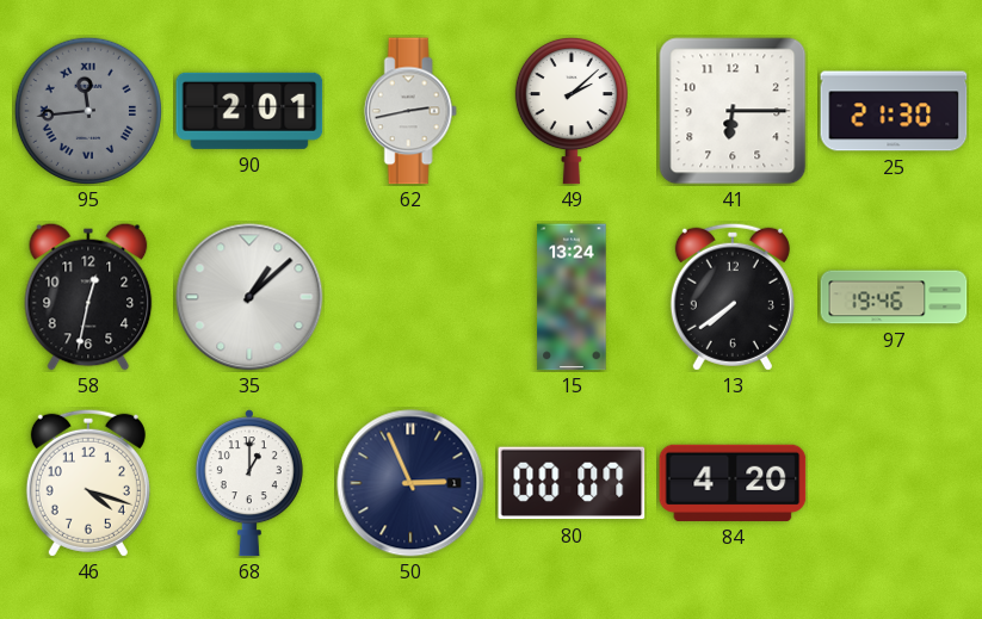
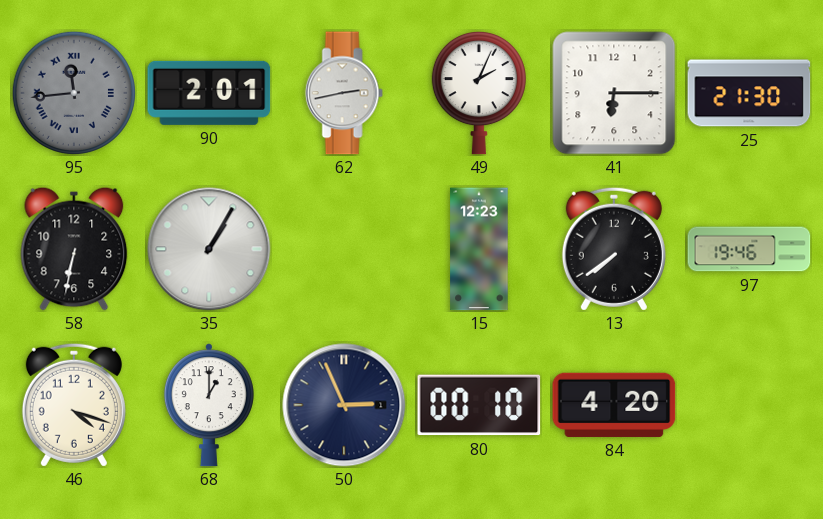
49: 2:08 -> 2:04
58: 12:32 -> 6:32
35: 1:08 -> 1:05
15: 13:24 -> 12:23
80: 00:07 -> 00:10
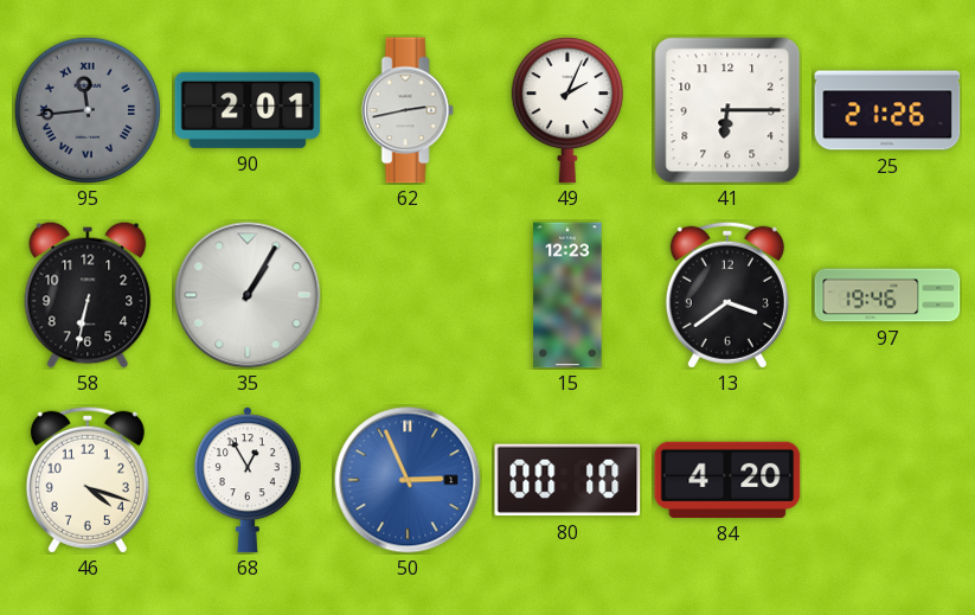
25: 21:30 -> 21:26
13: 7:39 -> 3:39
68: 1:00 -> 12:55
50 dial: navy -> blue
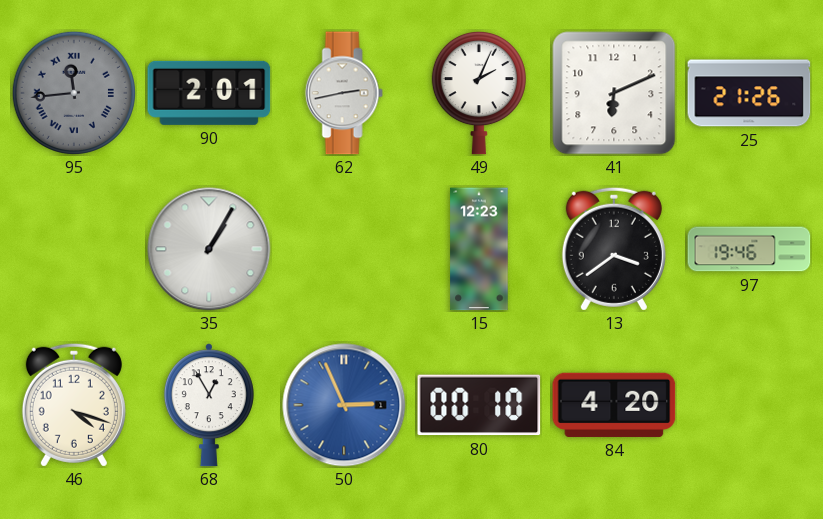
41: 6:15 -> 6:11
58: 6:32 -> none
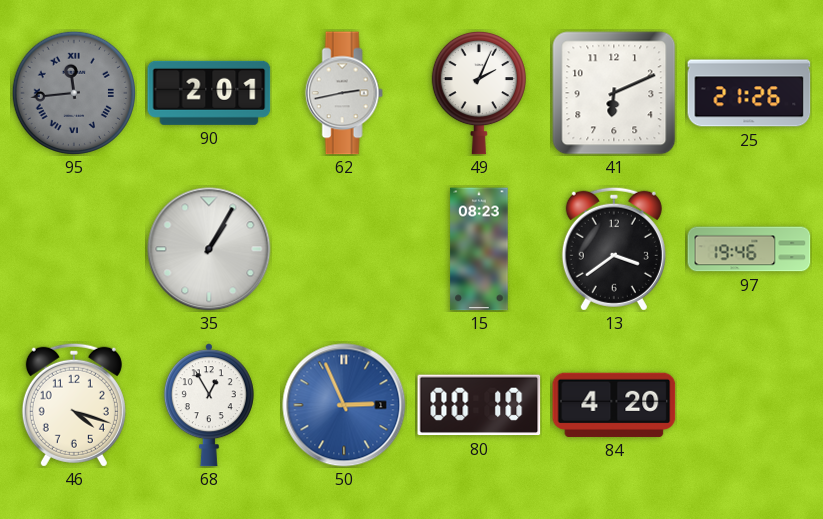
15: 12:23 -> 08:23
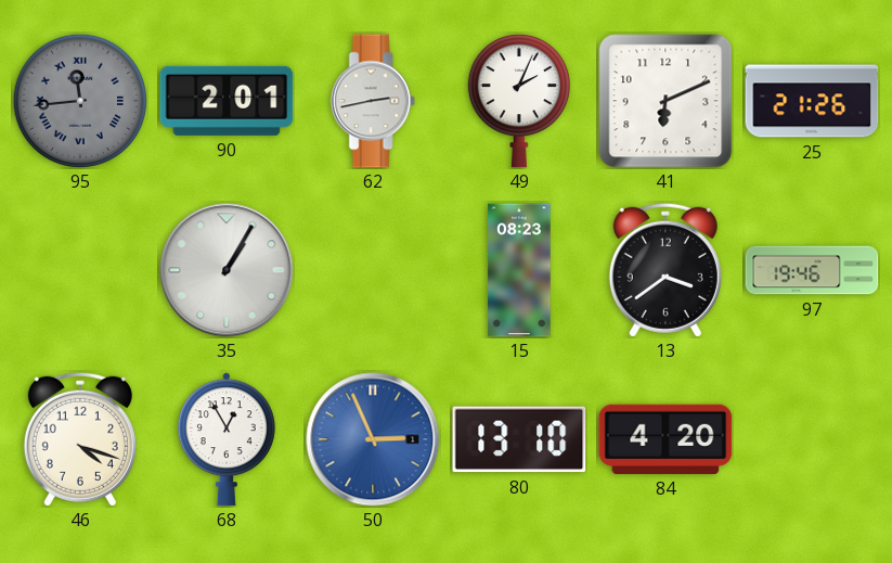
80: 00:10 -> 13:10
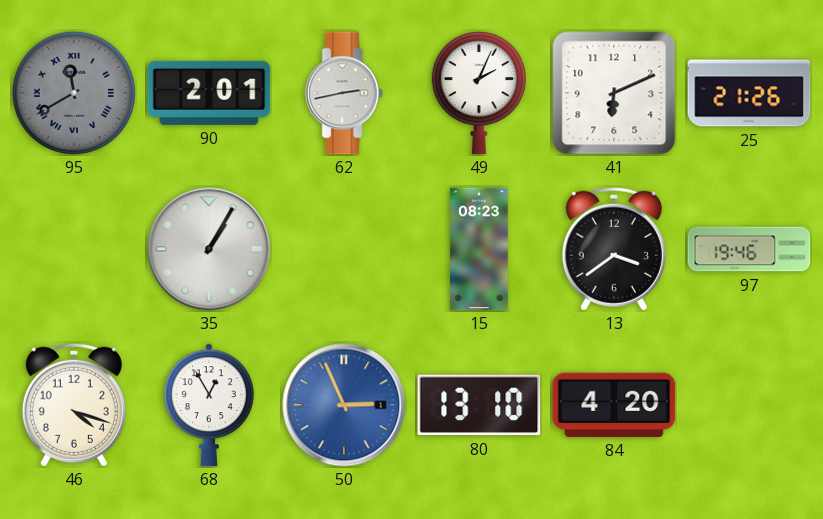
95: 11:44 -> 11:40
